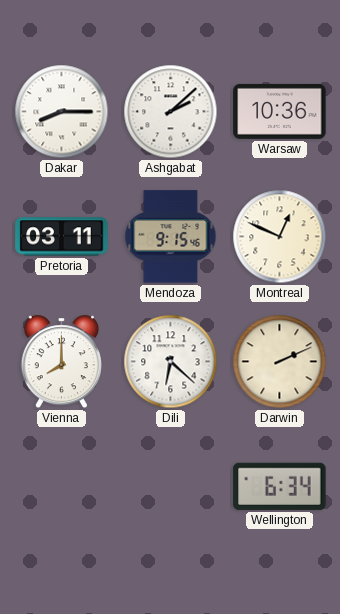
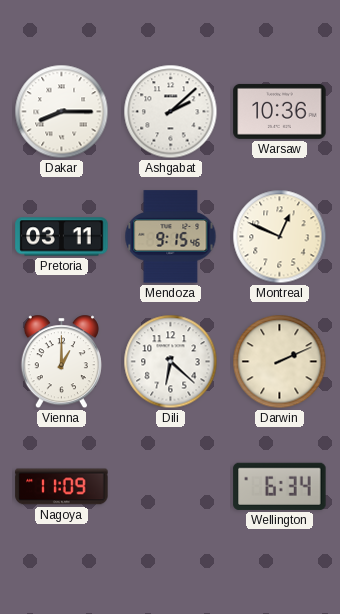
Vienna: 8:00 -> 1:00
Nagoya: none -> 11:09
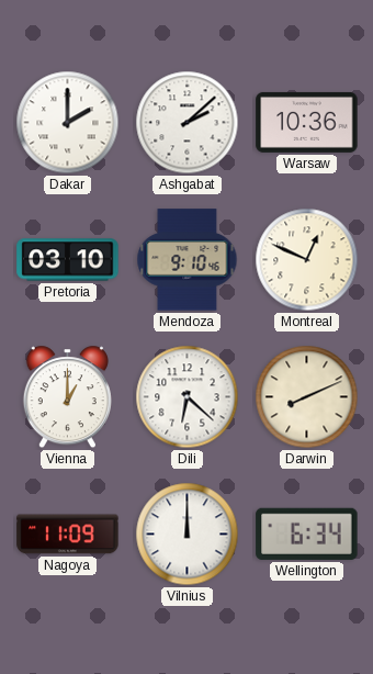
Dakar: 8:15 -> 2:00
Pretoria: 03:11 -> 03:10
Mendoza: 9:15 -> 9:10
Darwin: 2:11 -> 8:11
Vilnius: none -> 12:00
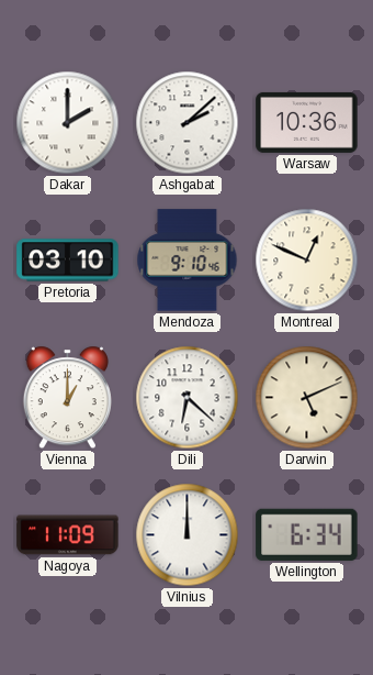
Darwin: 8:11 -> 5:11
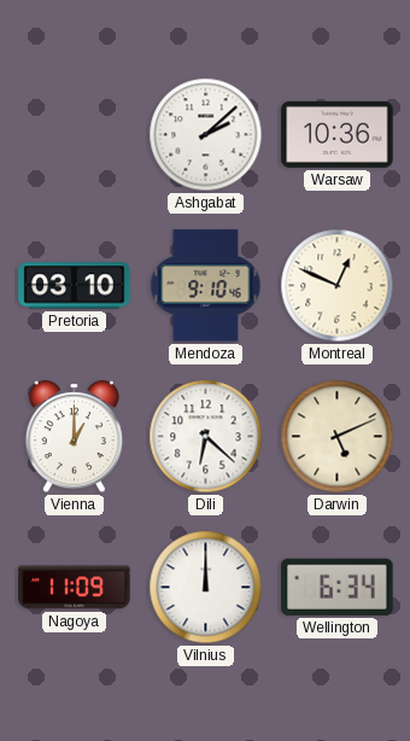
Dakar: 2:00 -> none
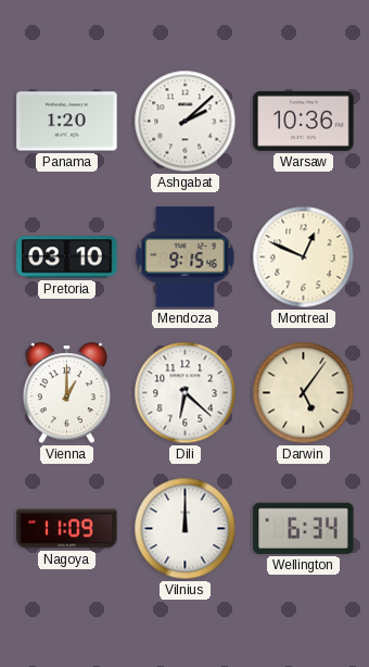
Panama: none -> 1:20
Mendoza: 9:10 -> 9:15
Darwin: 5:11 -> 5:06
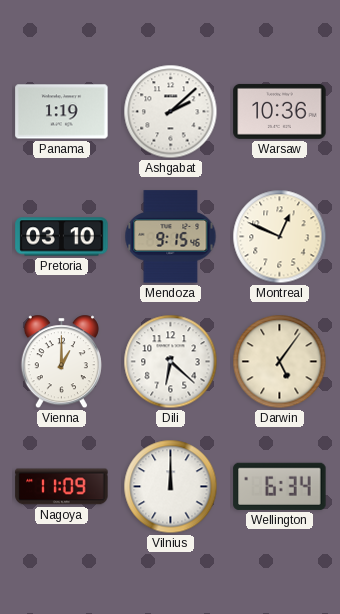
Panama: 1:20 -> 1:19
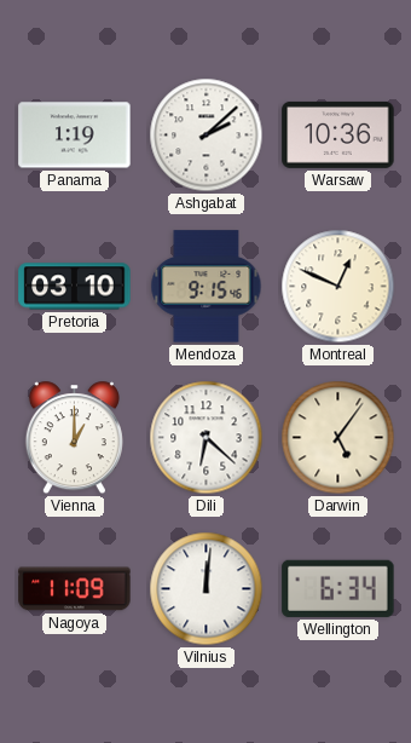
Vilnius: 12:00 -> 12:01
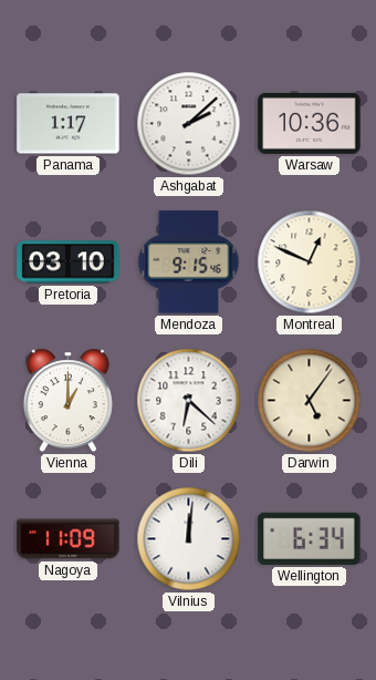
Panama: 1:19 -> 1:17
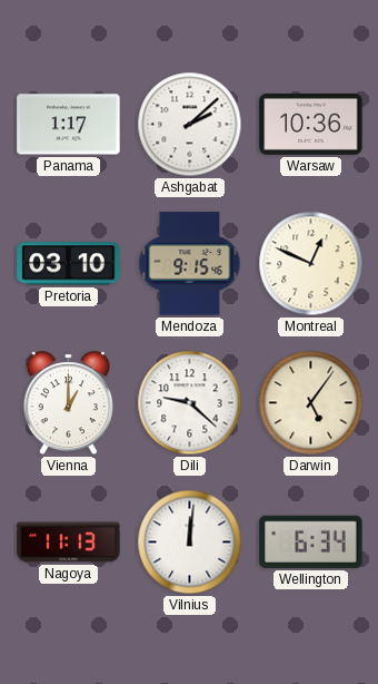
Dili: 6:22 -> 9:22
Nagoya: 11:09 -> 11:13
